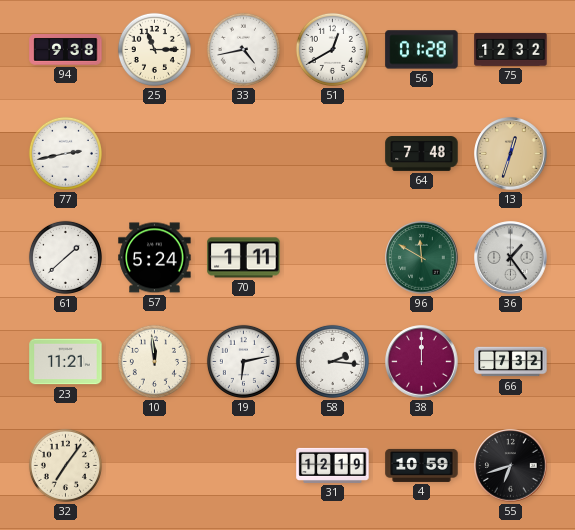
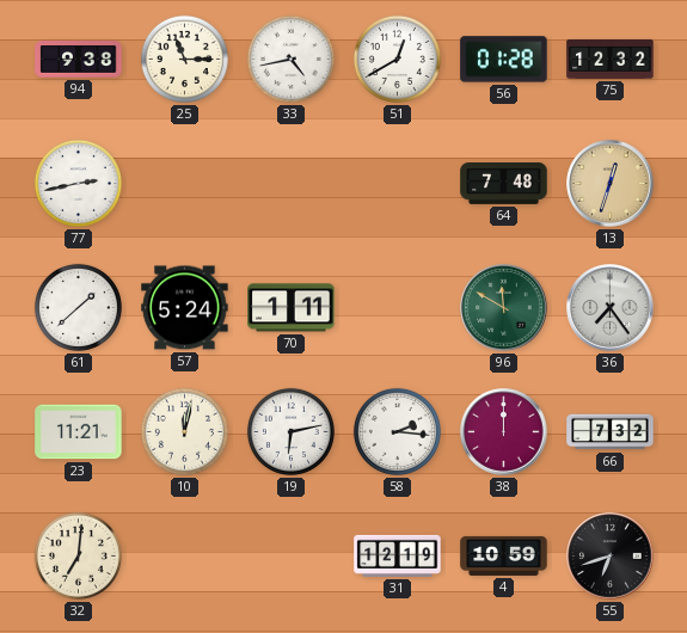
36: 1:24 -> 7:24
10: 11:59 -> 12:02
32: 7:06 -> 7:01
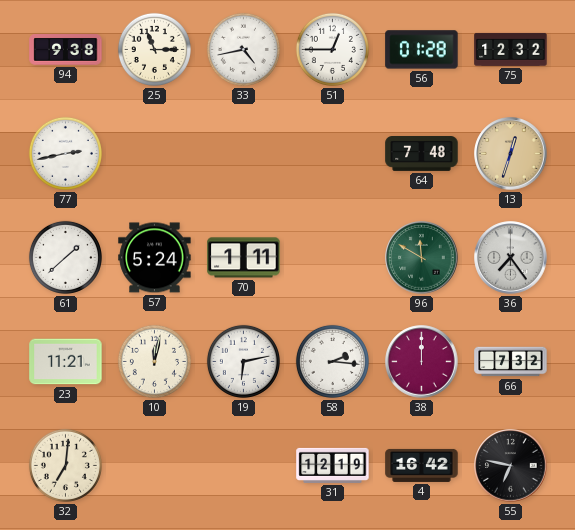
51: 12:40 -> 12:45
4: 10:59 -> 16:42
55: 6:42 -> 6:47
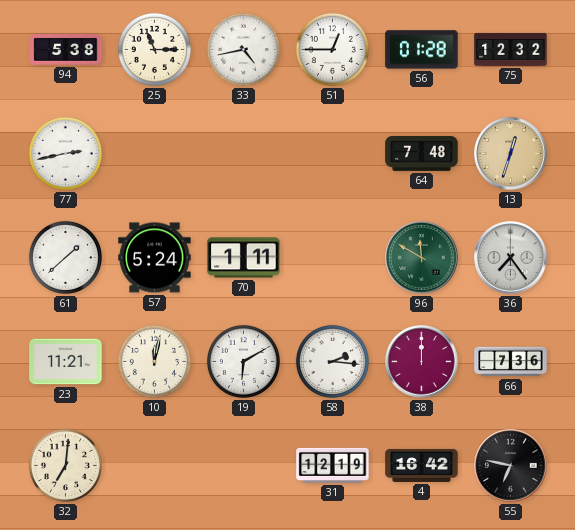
94: 9:38 -> 5:38
19: 6:13 -> 6:10
66: 7:32 -> 7:36
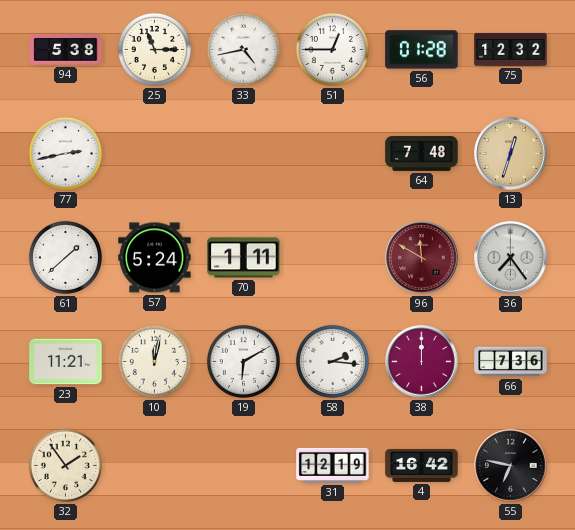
96 dial: green -> burgundy
32: 7:01 -> 1:54
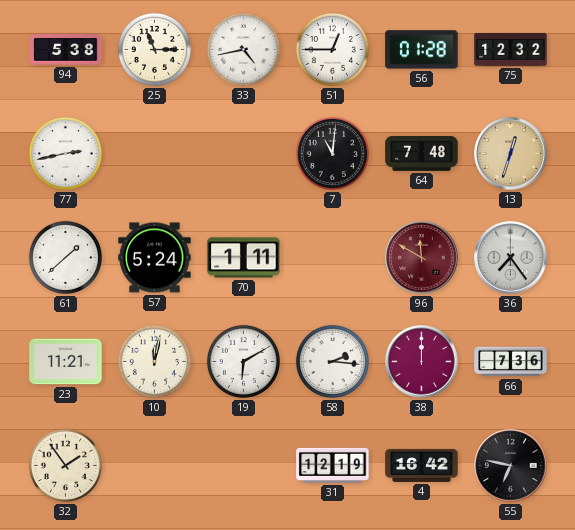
7: none -> 11:01
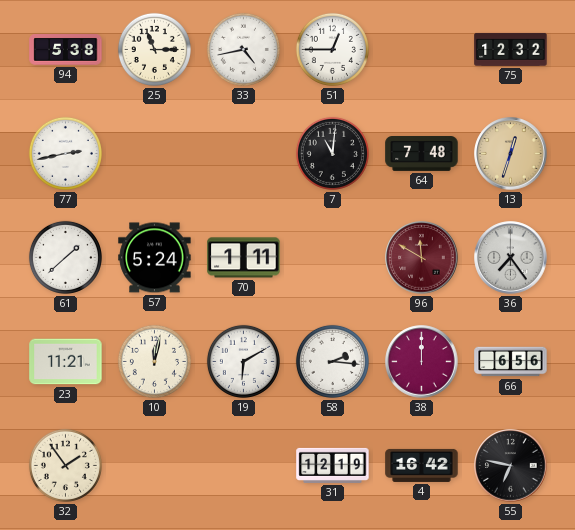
56: 01:28 -> none
66: 7:36 -> 6:56
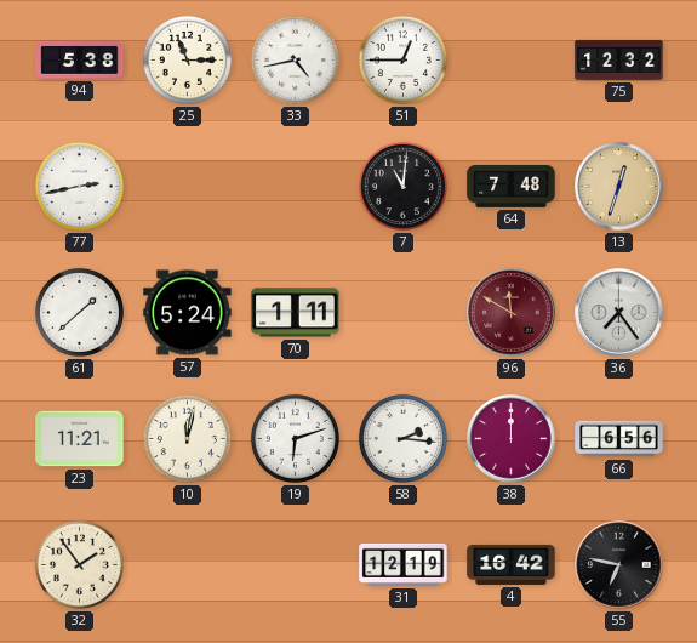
19: 6:10 -> 6:12
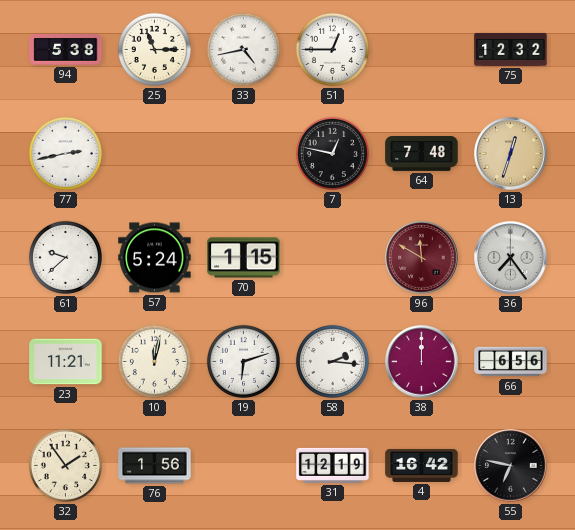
7: 11:01 -> 12:47
61: 1:38 -> 9:38
70: 1:11 -> 1:15
76: none -> 1:56
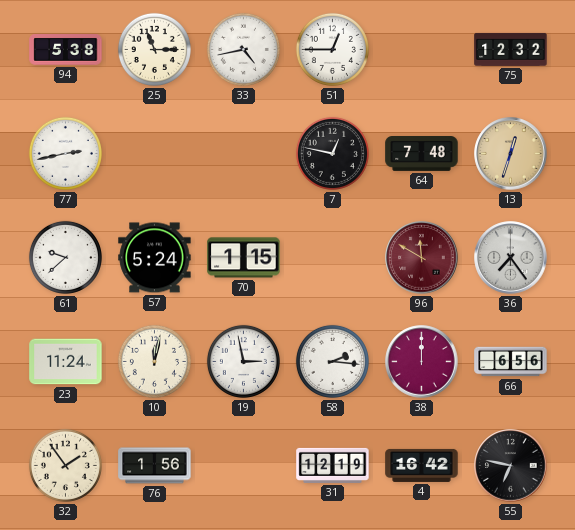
23: 11:21 -> 11:24
19: 6:12 -> 2:58
